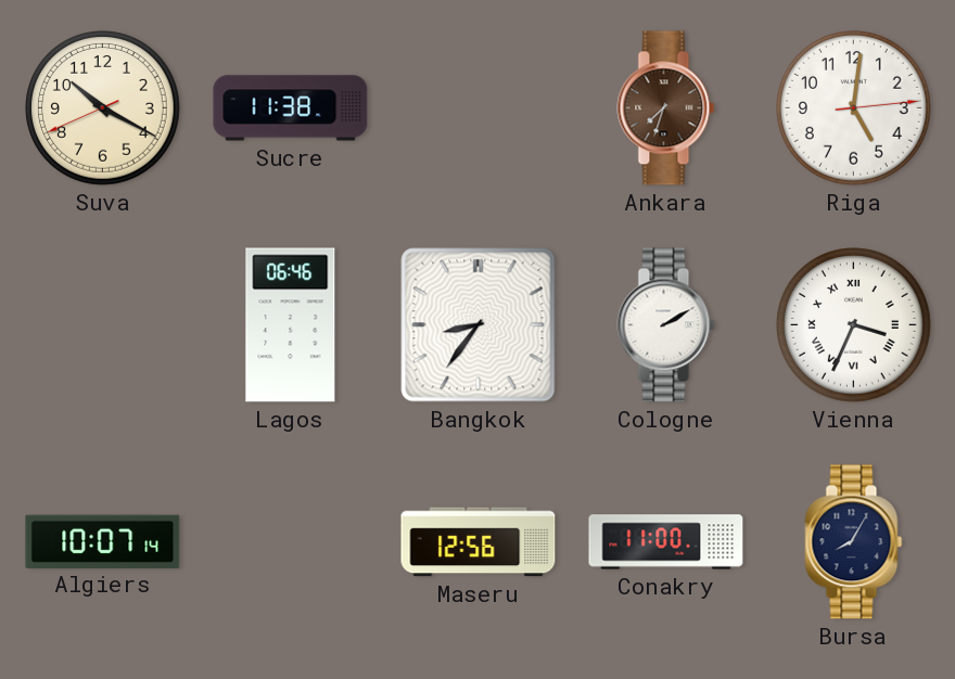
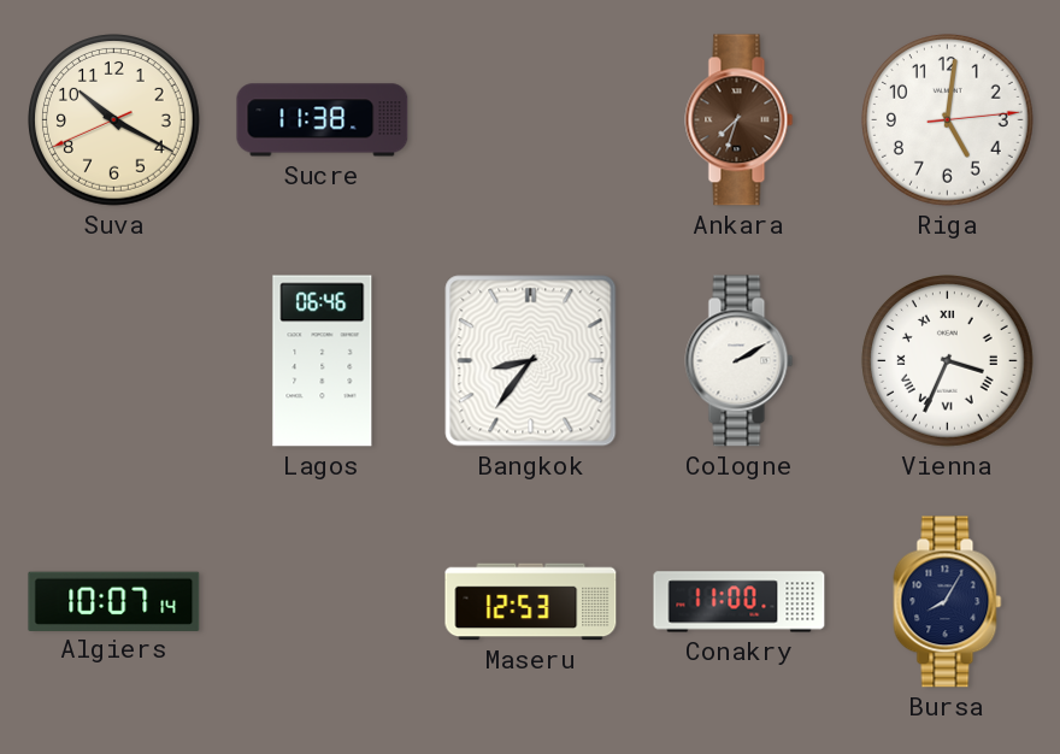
Maseru: 12:56 -> 12:53
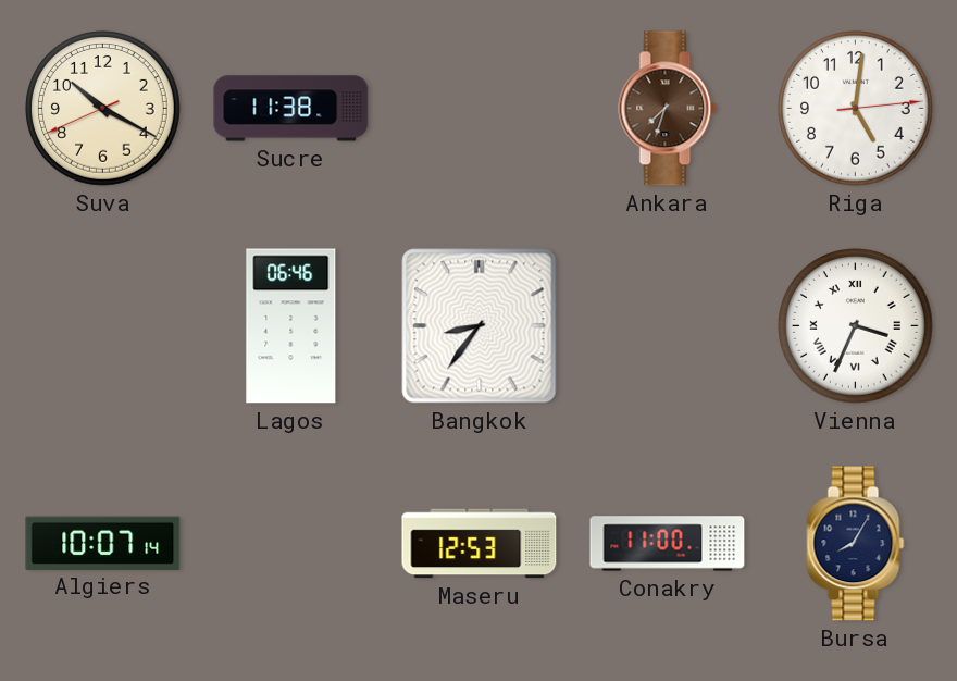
Cologne: 2:10 -> none
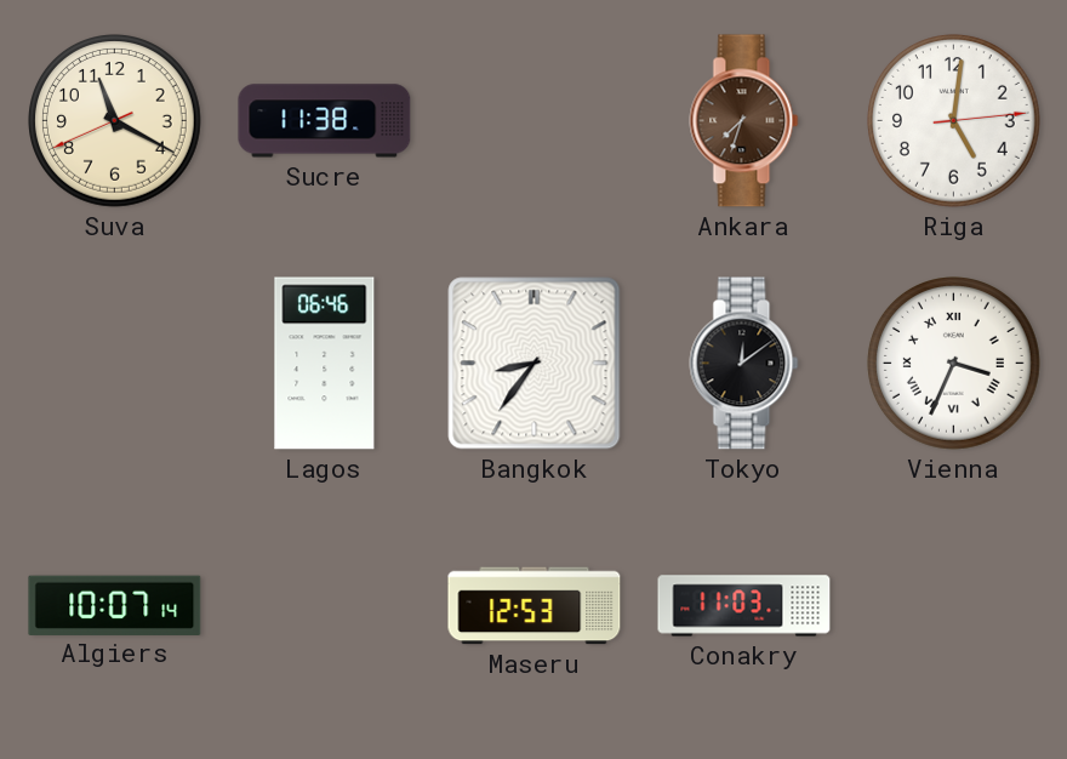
Suva: 10:19 -> 11:19
Tokyo: none -> 12:09
Conakry: 11:00 -> 11:03
Bursa: 8:05 -> none
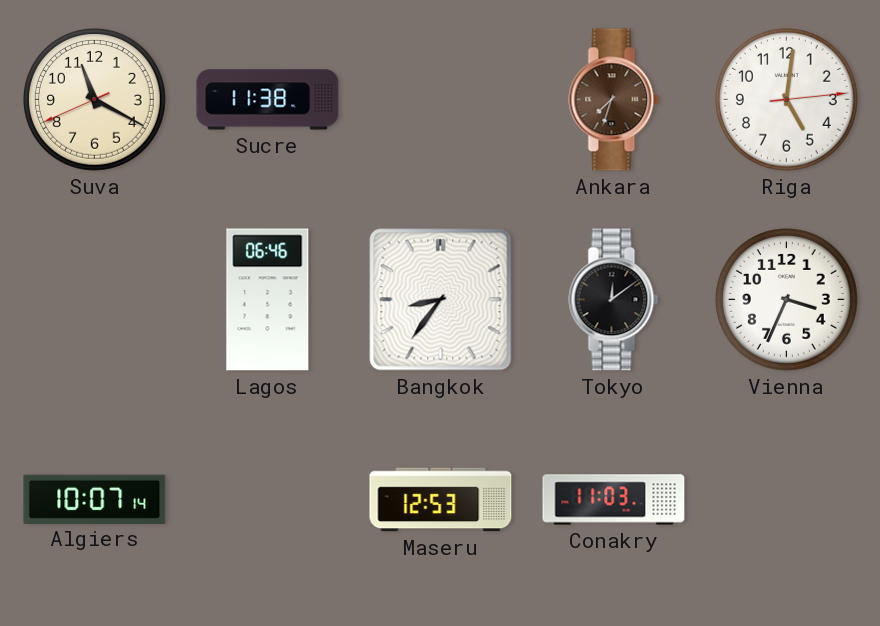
Vienna numerals: Roman -> Arabic
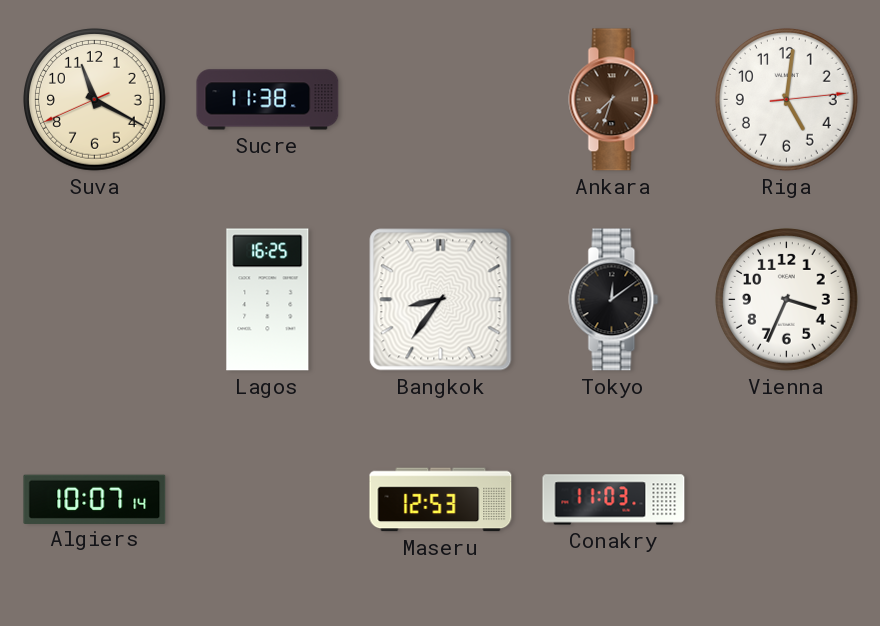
Lagos: 06:46 -> 16:25
